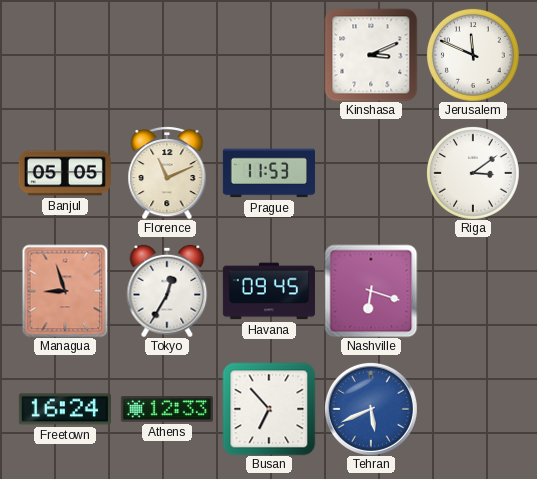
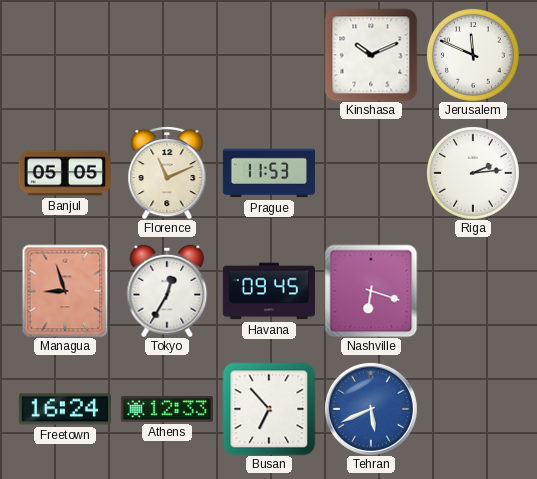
Kinshasa: 3:11 -> 10:11
Riga: 3:09 -> 2:14
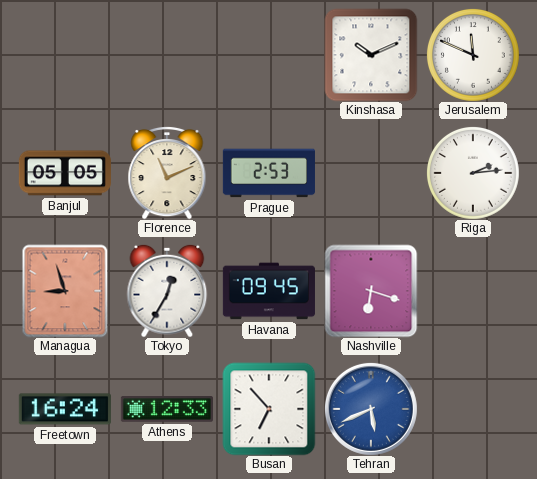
Prague: 11:53 -> 2:53
